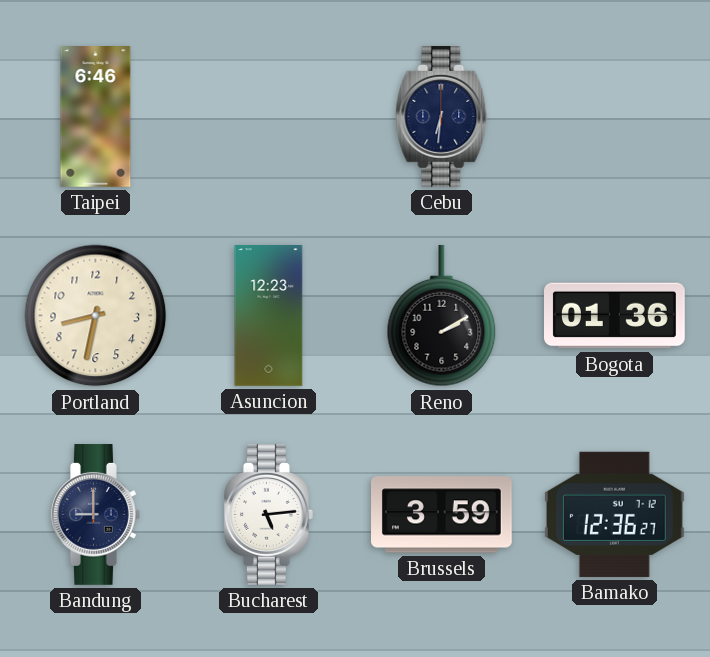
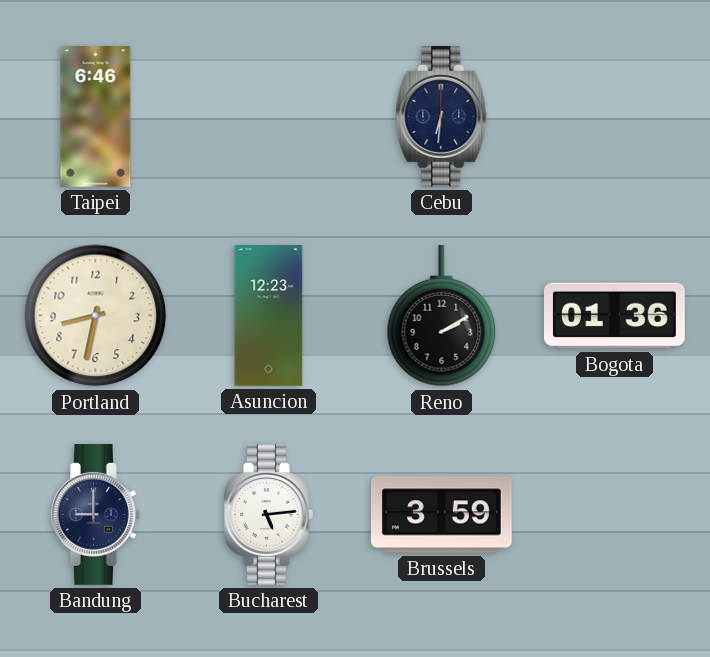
Bamako: 12:36 -> none
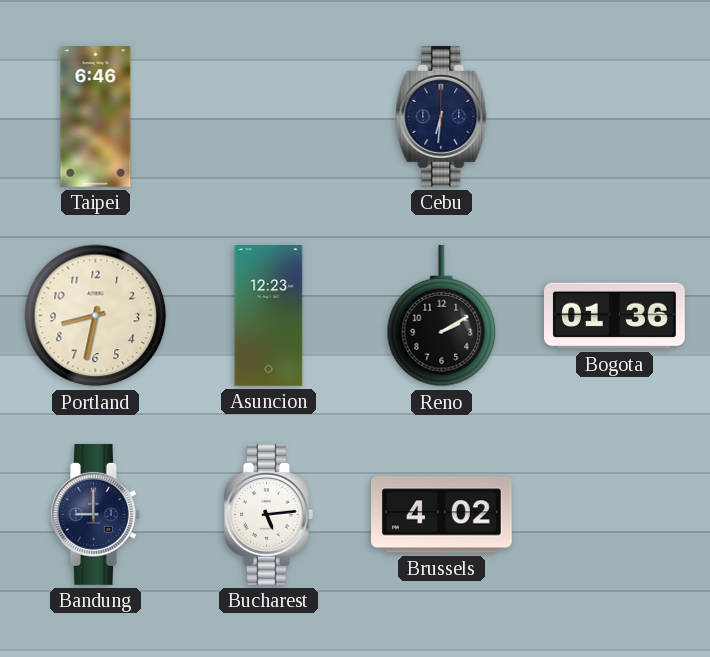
Brussels: 3:59 -> 4:02
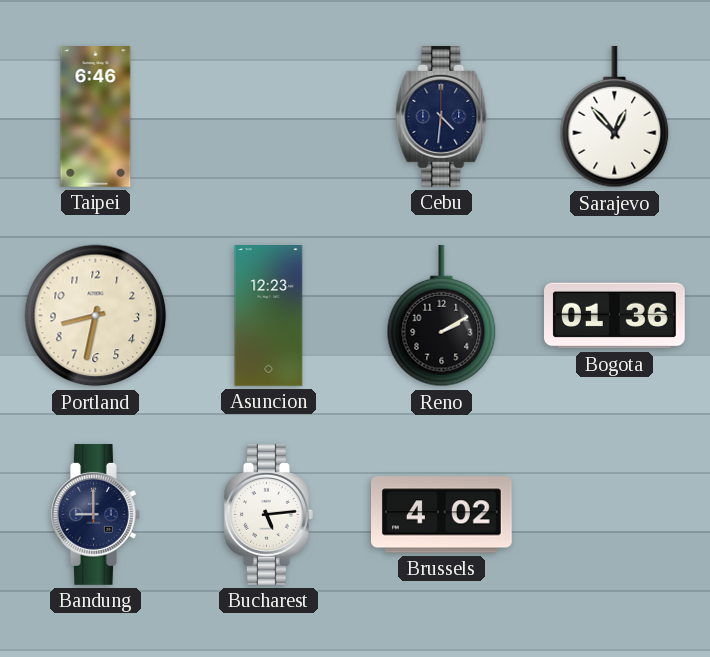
Cebu: 6:31 -> 4:31
Sarajevo: none -> 12:53
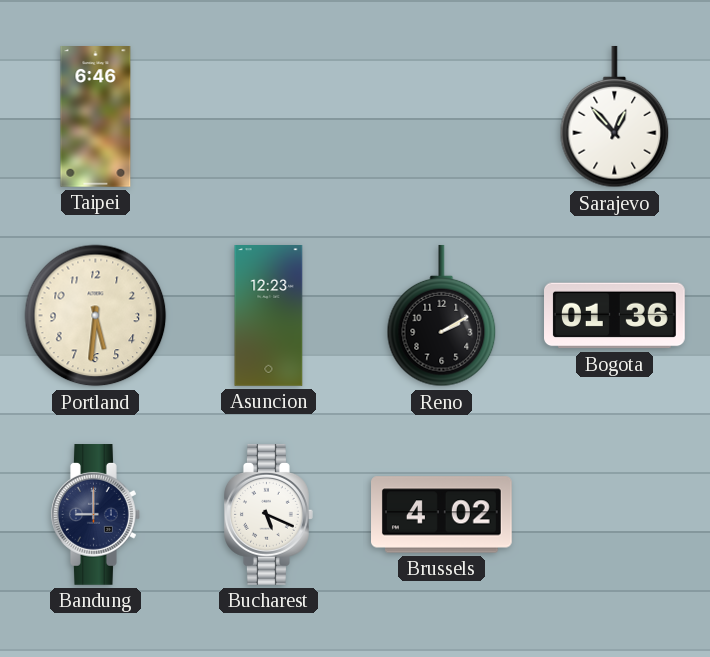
Cebu: 4:31 -> none
Portland: 8:32 -> 5:31
Bucharest: 5:14 -> 5:19
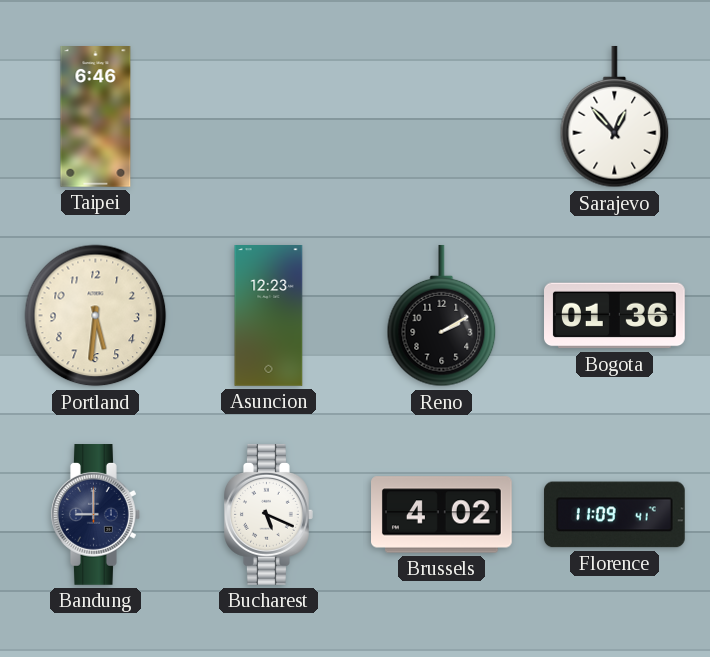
Florence: none -> 11:09
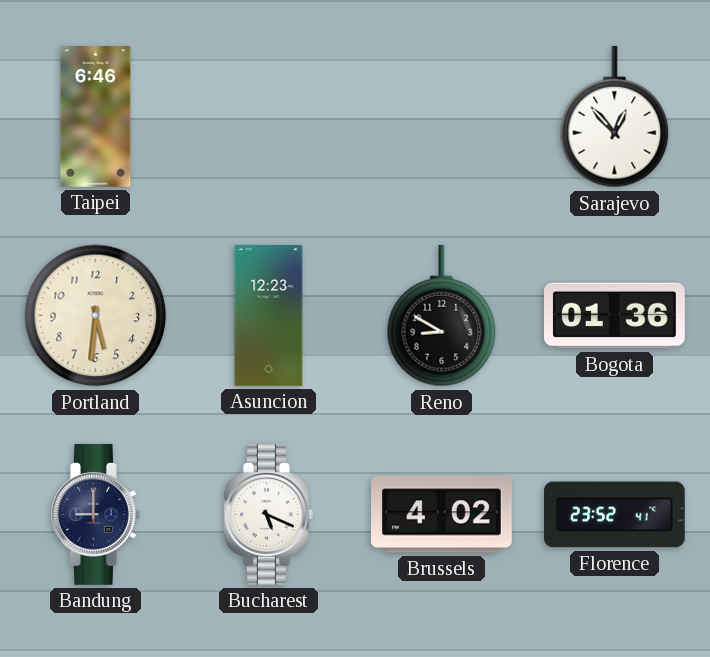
Reno: 2:10 -> 8:50
Florence: 11:09 -> 23:52
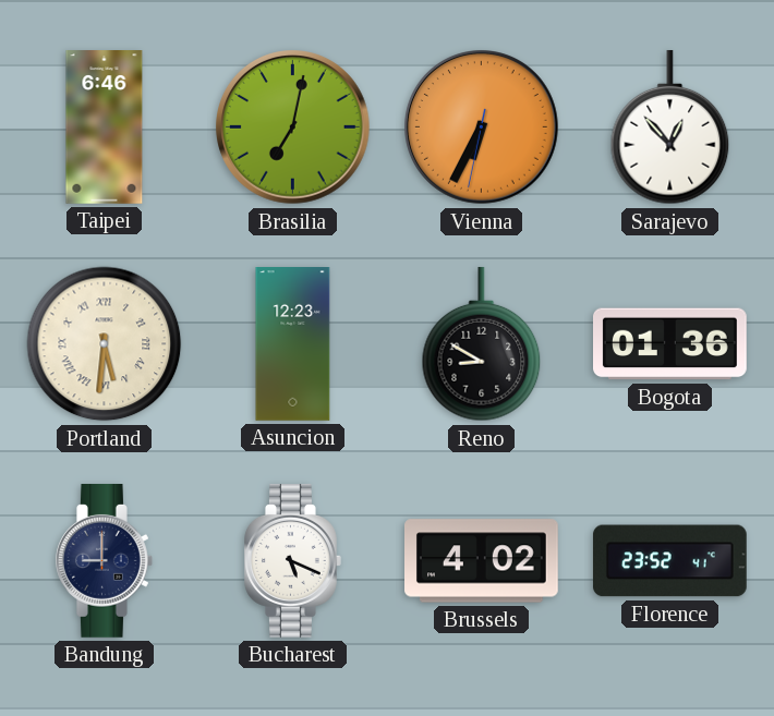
Brasilia: none -> 7:02
Vienna: none -> 6:34
Portland numerals: Arabic -> Roman
